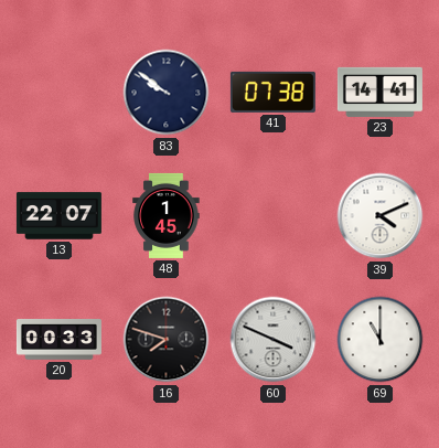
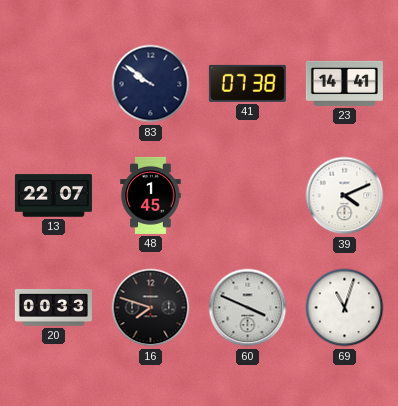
69: 11:00 -> 11:03
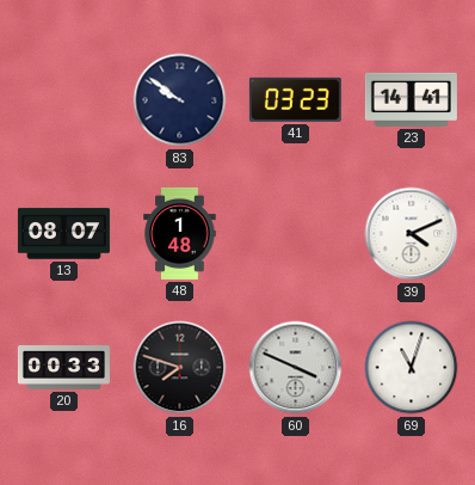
41: 07:38 -> 03:23
13: 22:07 -> 08:07
48: 1:45 -> 1:48
